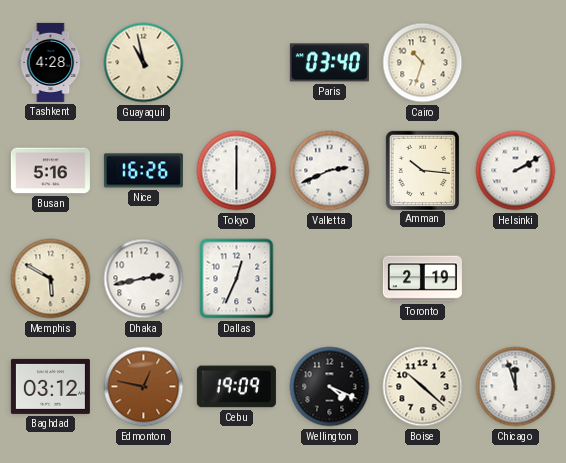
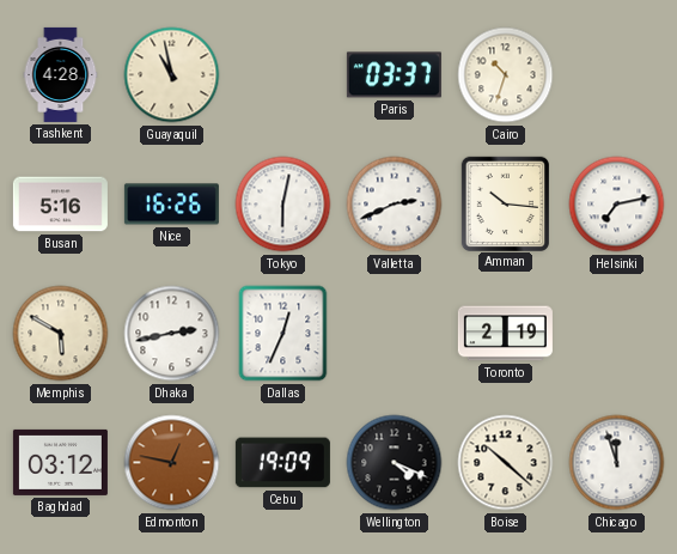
Paris: 03:40 -> 03:37
Tokyo: 6:00 -> 6:02
Helsinki: 2:10 -> 7:13
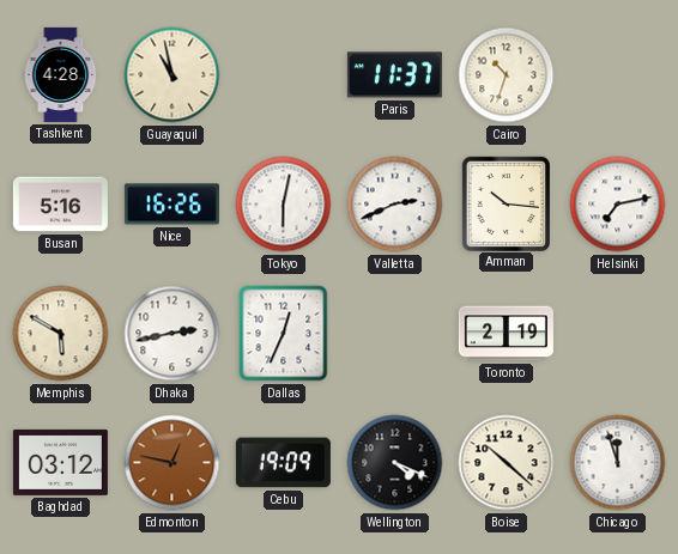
Paris: 03:37 -> 11:37
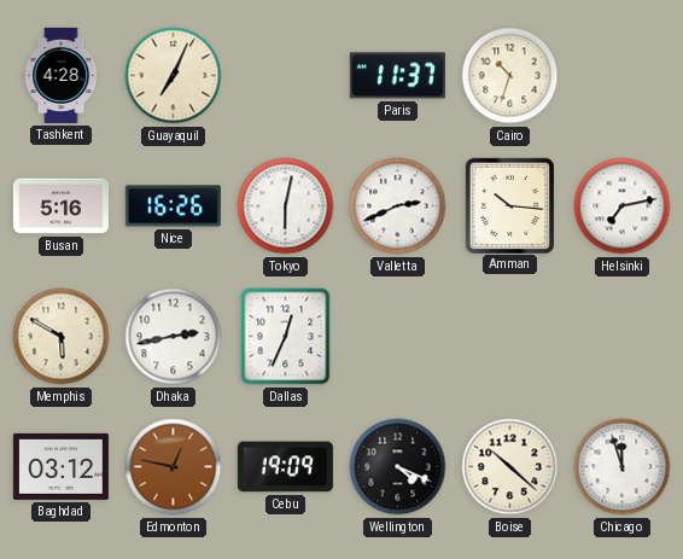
Guayaquil: 10:58 -> 7:04
Toronto: 2:19 -> none
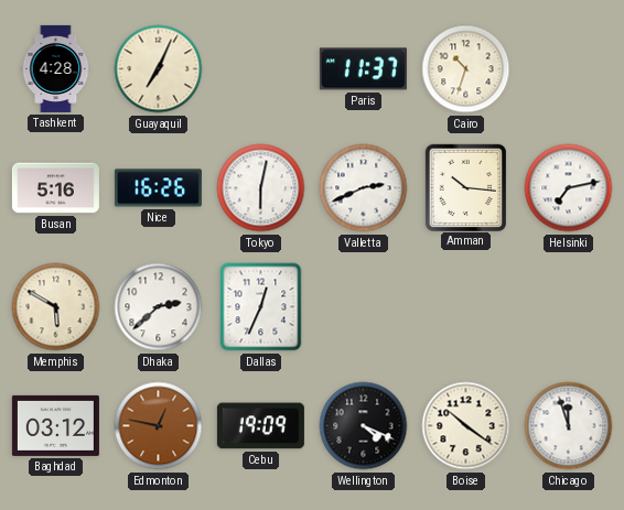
Dhaka: 2:43 -> 2:38
Boise: 10:22 -> 10:21
